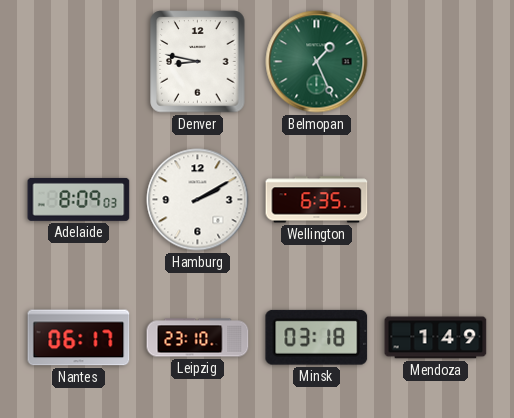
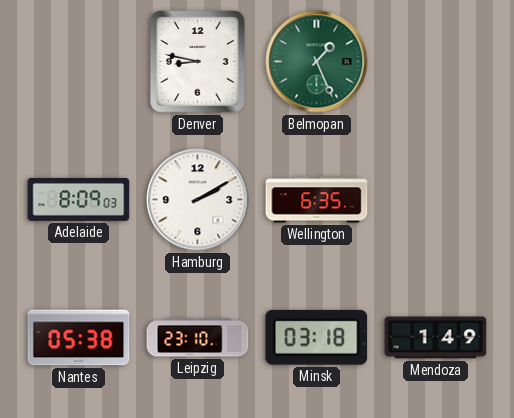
Nantes: 06:17 -> 05:38
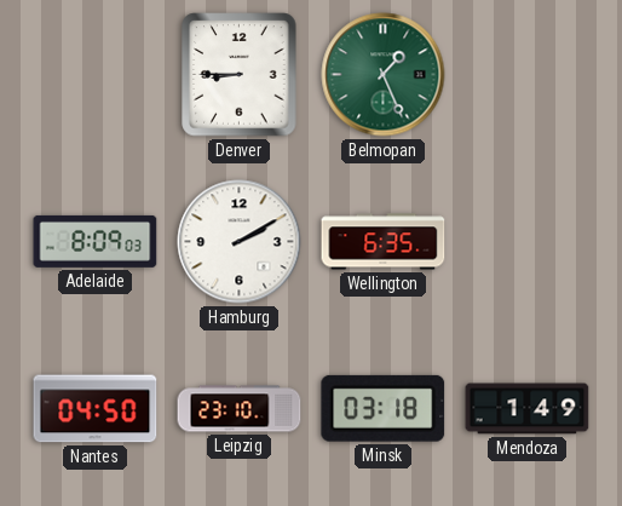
Denver: 8:47 -> 8:45
Nantes: 05:38 -> 04:50
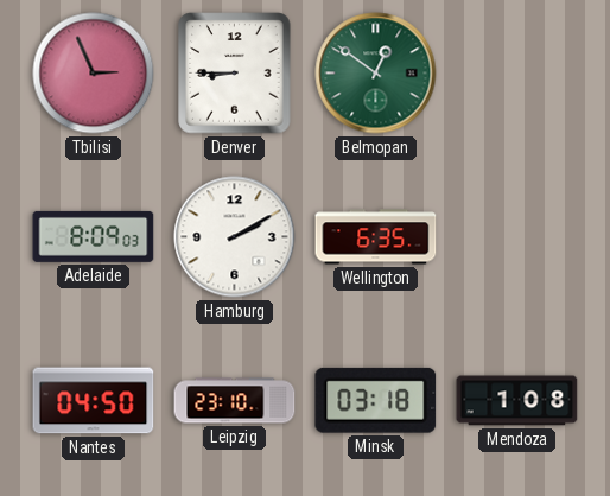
Tbilisi: none -> 2:56
Belmopan: 1:26 -> 12:51
Mendoza: 1:49 -> 1:08
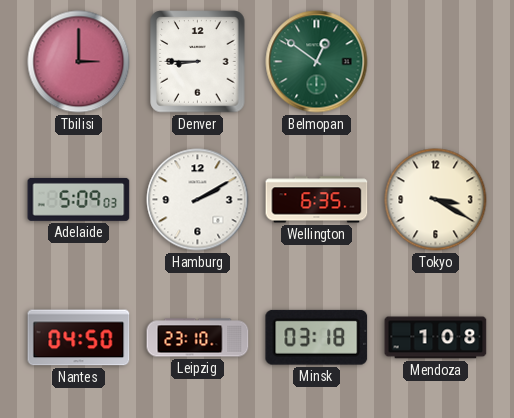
Tbilisi: 2:56 -> 3:00
Adelaide: 8:09 -> 5:09
Tokyo: none -> 3:20
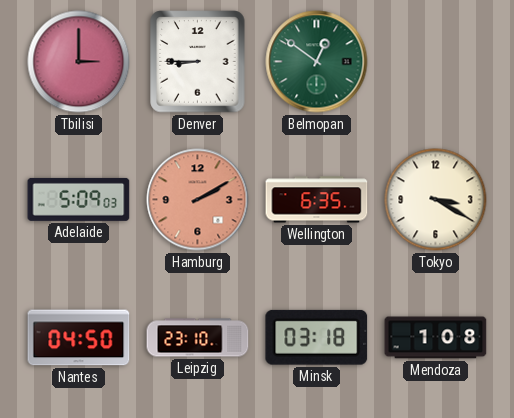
Hamburg dial: white -> salmon
